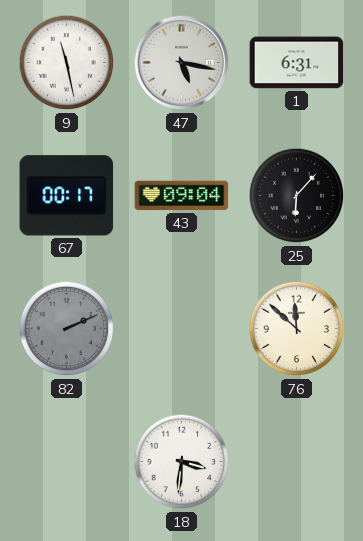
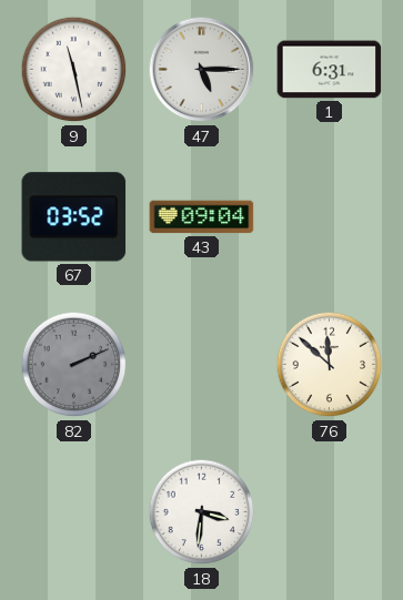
47: 5:17 -> 5:15
67: 00:17 -> 03:52
25: 6:07 -> none
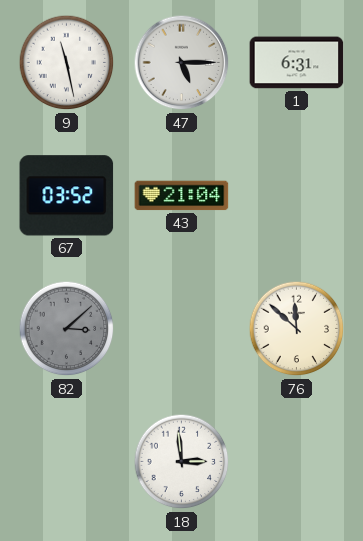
43: 09:04 -> 21:04
82: 2:11 -> 3:08
18: 3:31 -> 2:59
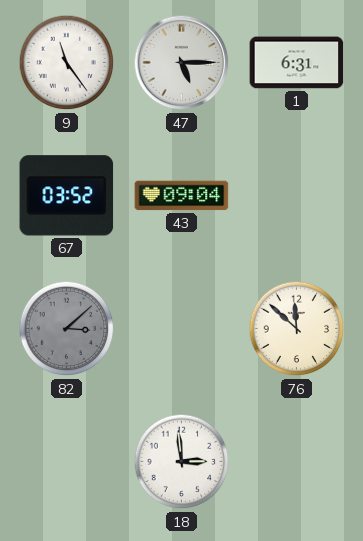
9: 11:28 -> 11:24
43: 21:04 -> 09:04
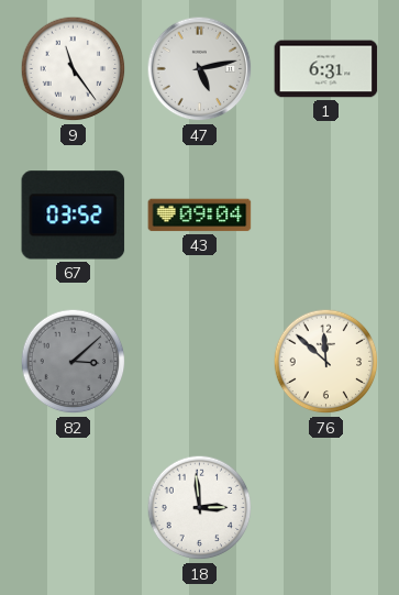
47: 5:15 -> 5:13
